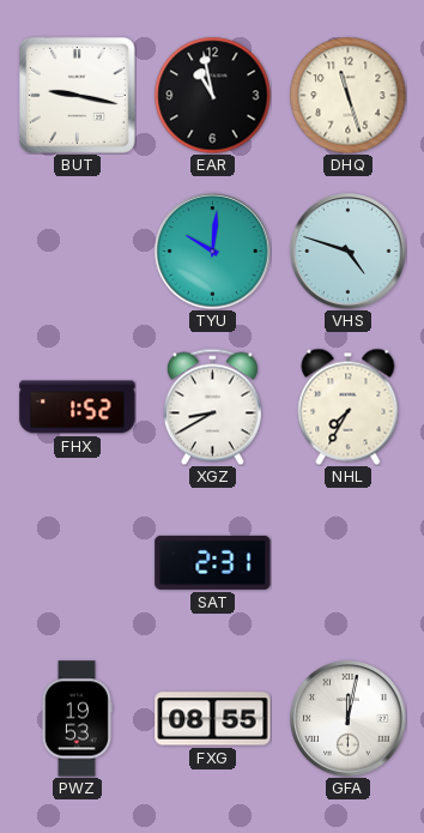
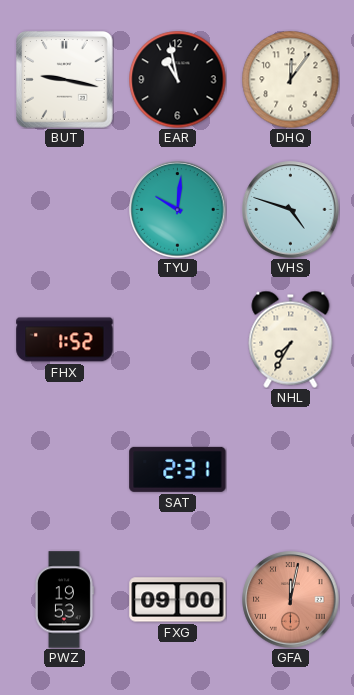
DHQ: 11:27 -> 12:06
XGZ: 8:40 -> none
FXG: 08:55 -> 09:00
GFA dial: white -> salmon
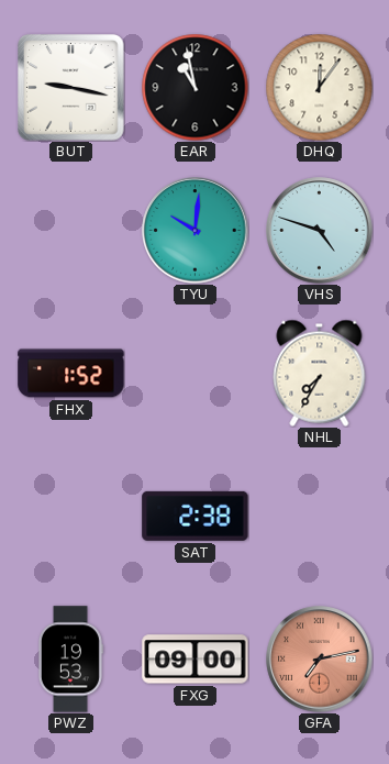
SAT: 2:31 -> 2:38
GFA: 12:02 -> 7:13
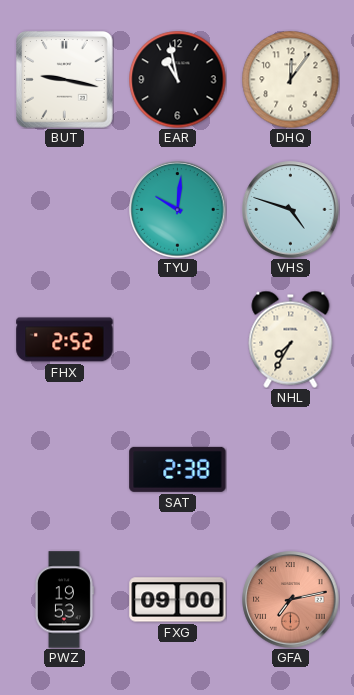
FHX: 1:52 -> 2:52
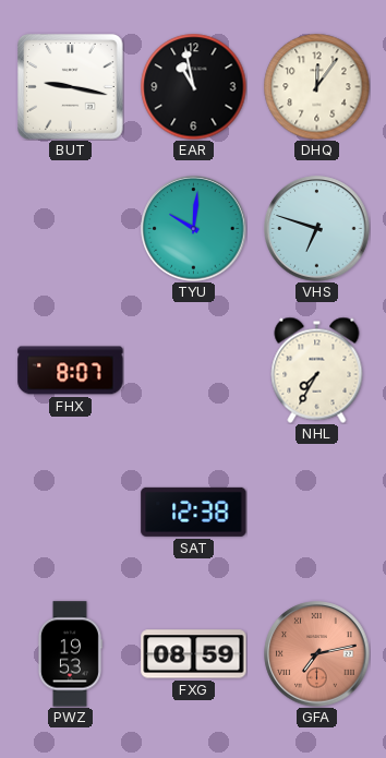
VHS: 4:48 -> 6:48
FHX: 2:52 -> 8:07
SAT: 2:38 -> 12:38
FXG: 09:00 -> 08:59
